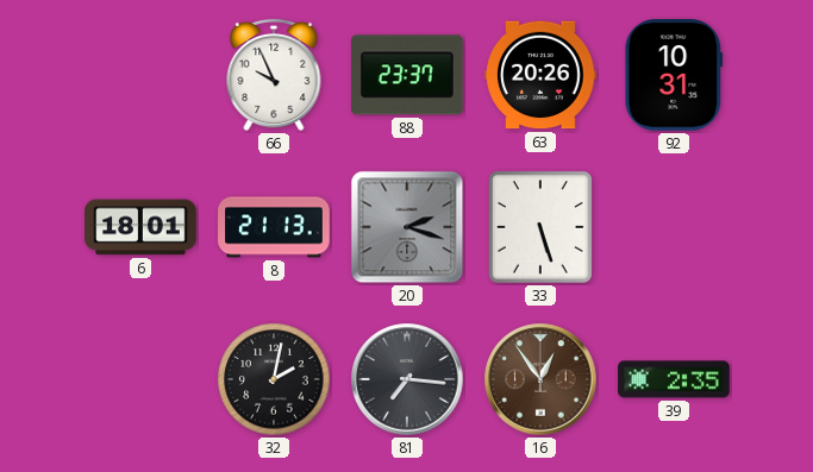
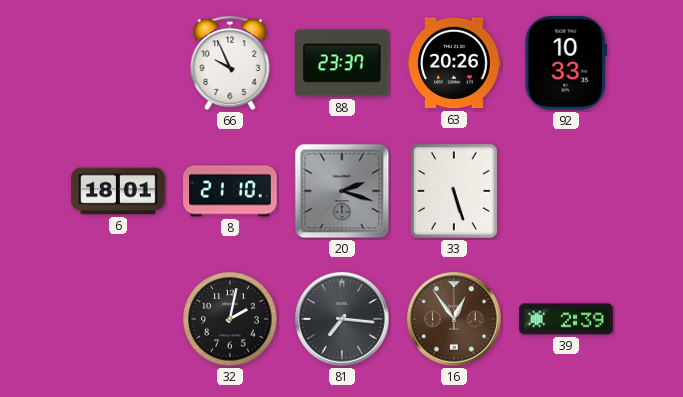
92: 10:31 -> 10:33
8: 21:13 -> 21:10
39: 2:35 -> 2:39
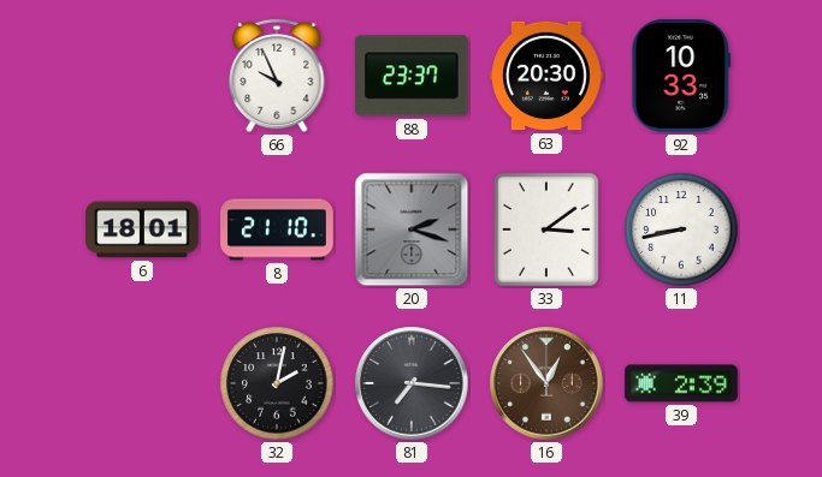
63: 20:26 -> 20:30
33: 5:27 -> 3:09
11: none -> 8:43
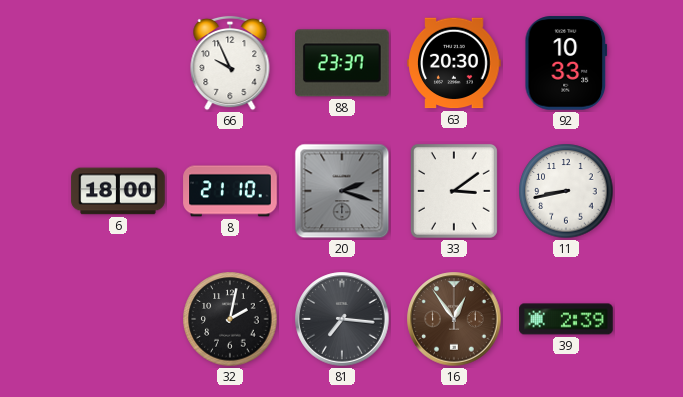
6: 18:01 -> 18:00
